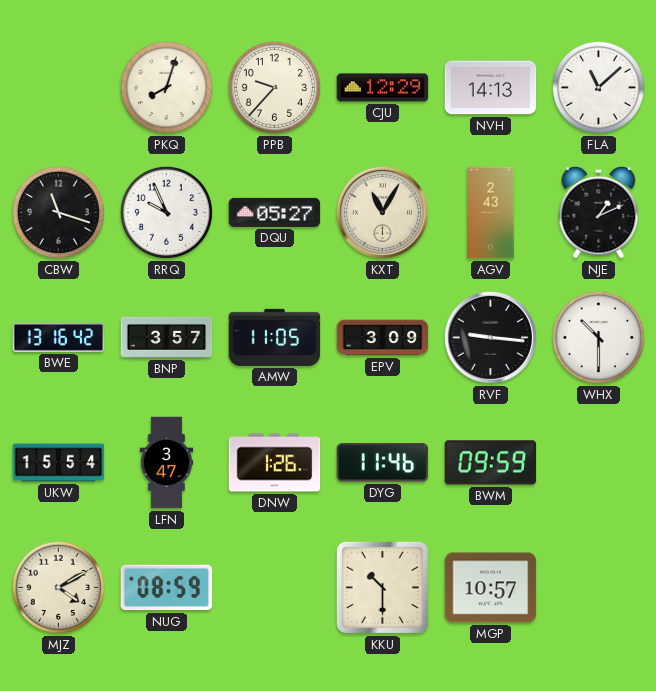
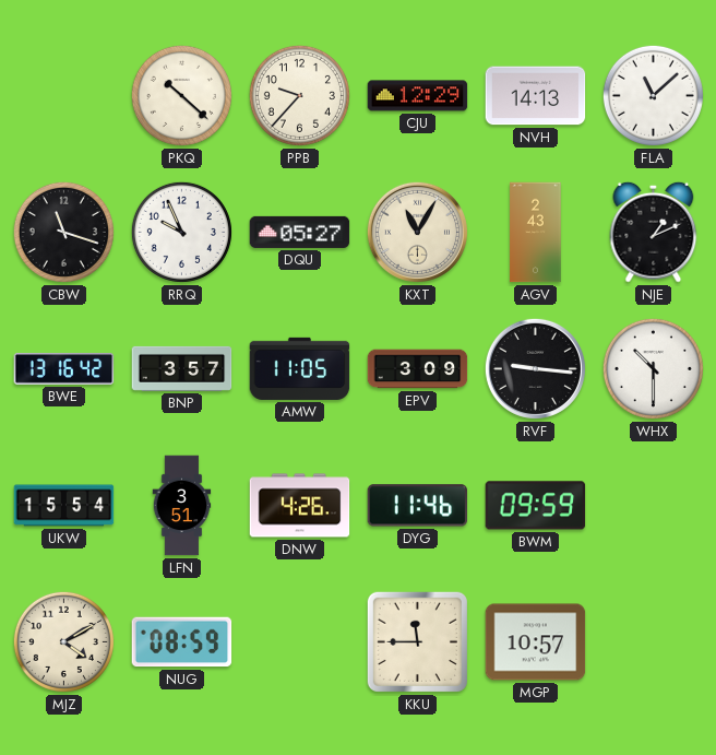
PKQ: 8:03 -> 10:22
LFN: 3:47 -> 3:51
DNW: 1:26 -> 4:26
KKU: 10:30 -> 11:45
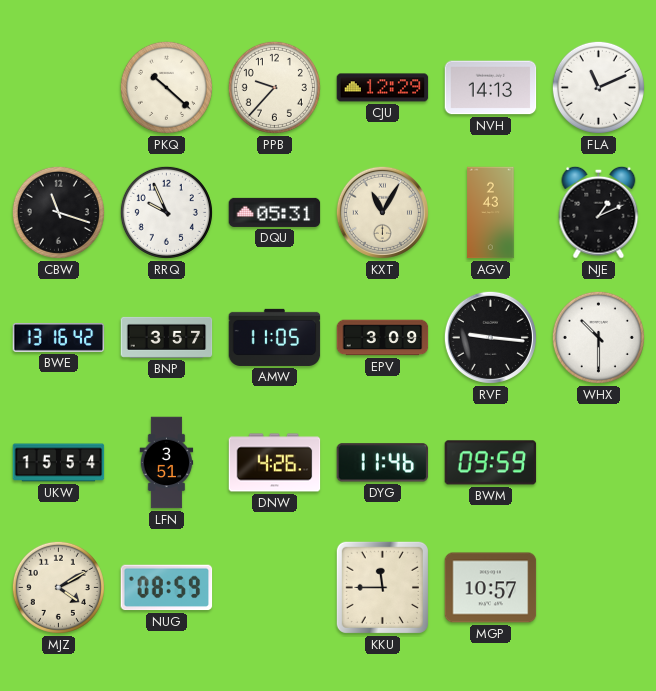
FLA: 11:08 -> 11:11
DQU: 05:27 -> 05:31
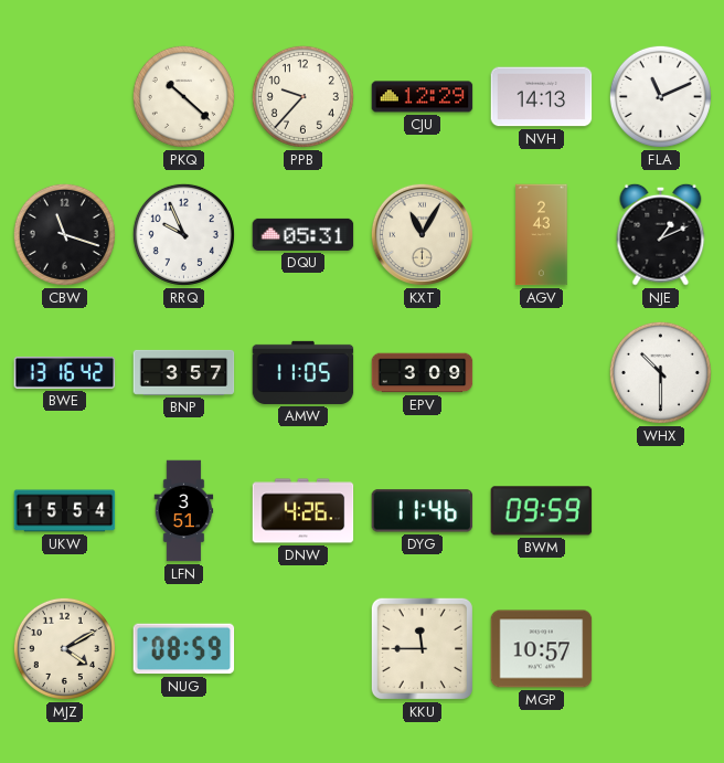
RVF: 9:16 -> none
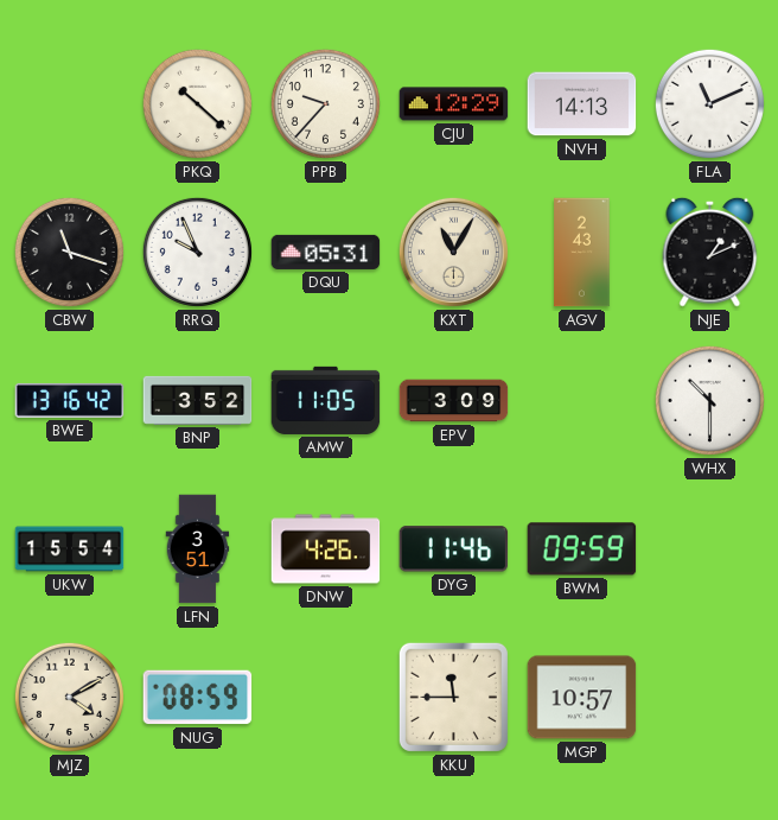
BNP: 3:57 -> 3:52
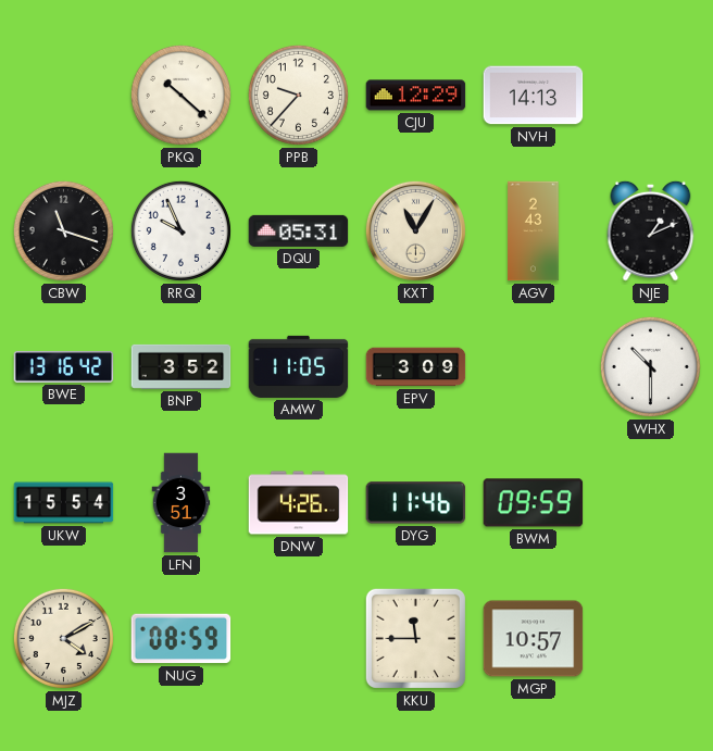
FLA: 11:11 -> none
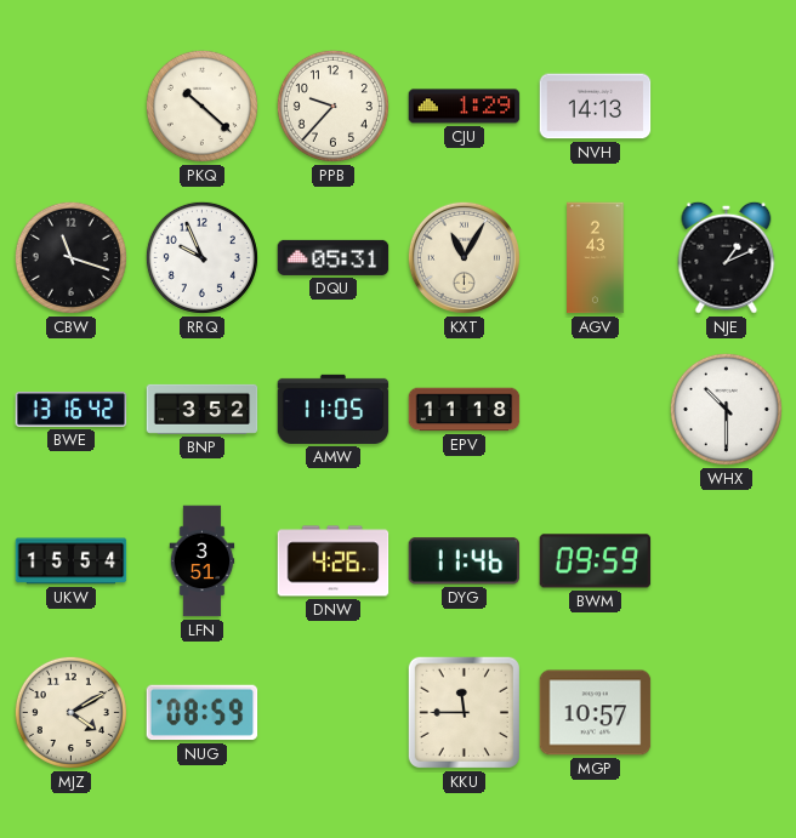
CJU: 12:29 -> 1:29
EPV: 3:09 -> 11:18
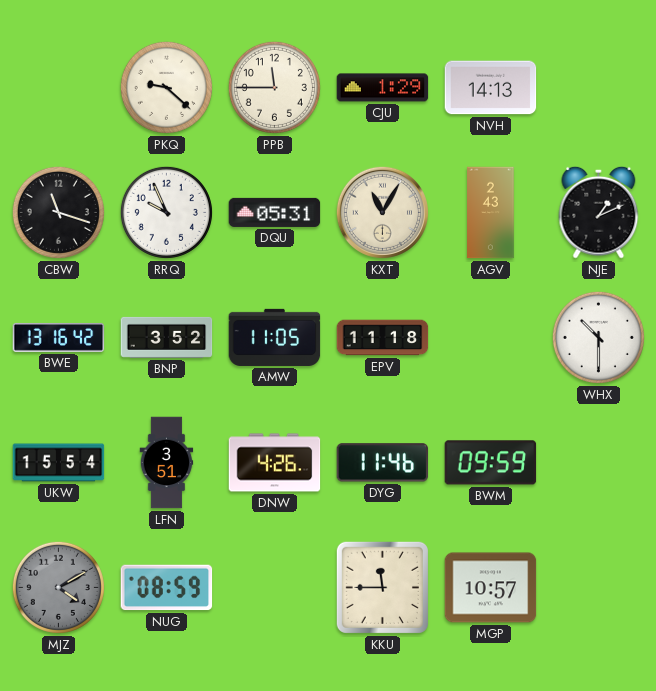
PKQ: 10:22 -> 9:22
PPB: 9:37 -> 11:45
MJZ dial: cream -> grey
